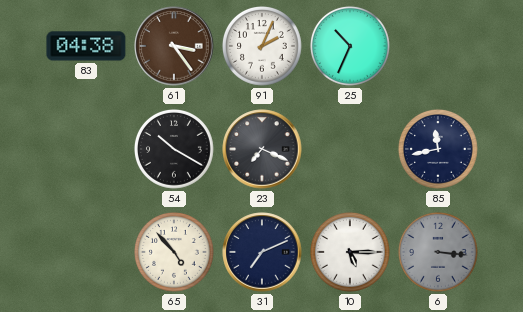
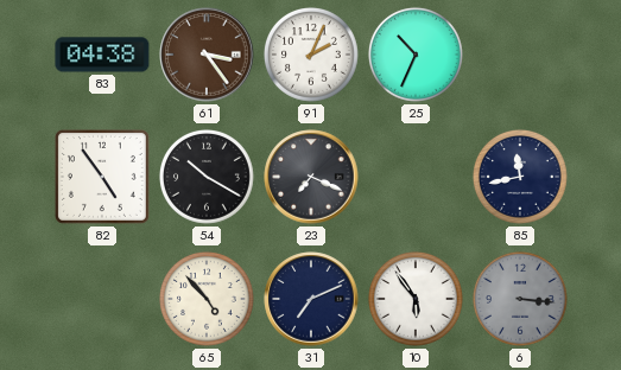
82: none -> 4:54
10: 5:15 -> 5:54
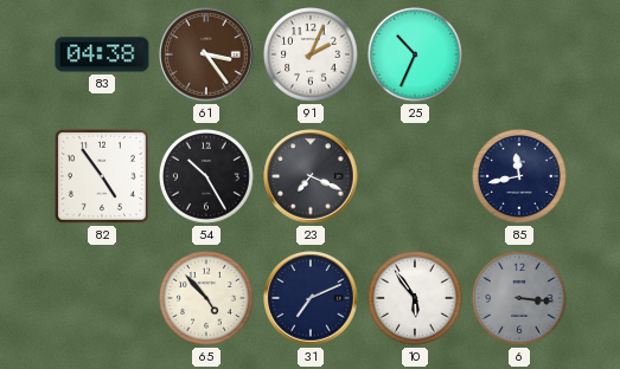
54: 10:20 -> 10:25
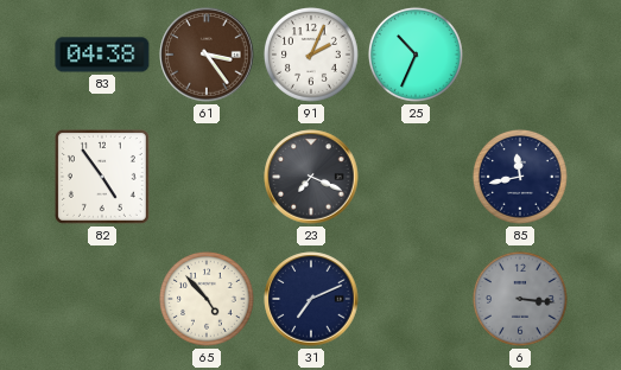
54: 10:25 -> none
10: 5:54 -> none
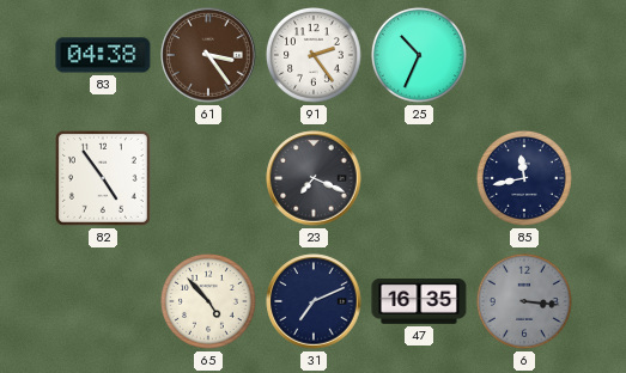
91: 2:04 -> 2:24
47: none -> 16:35
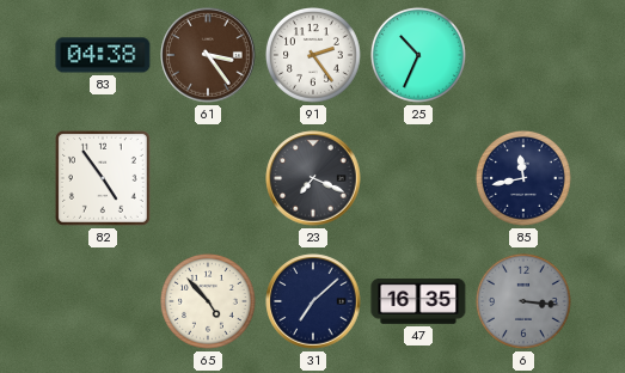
31: 7:11 -> 7:08
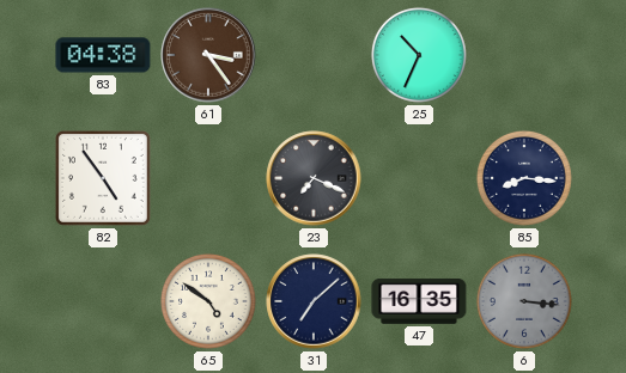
91: 2:24 -> none
85: 11:43 -> 8:16
65: 4:53 -> 4:51
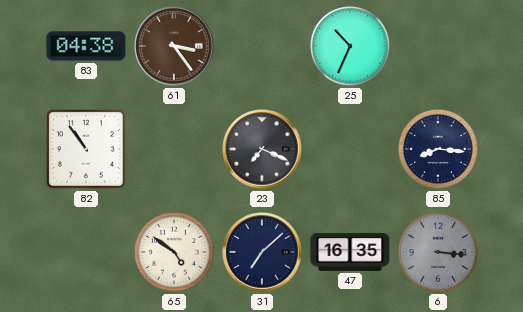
82: 4:54 -> 10:54
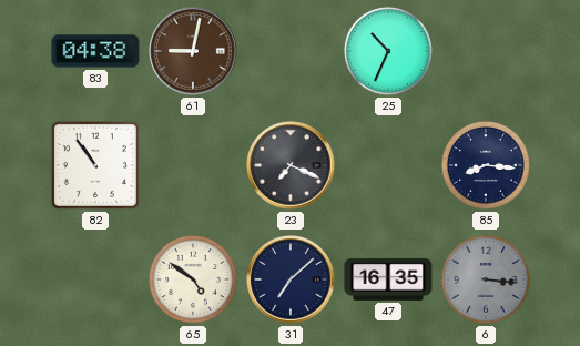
61: 3:24 -> 9:02
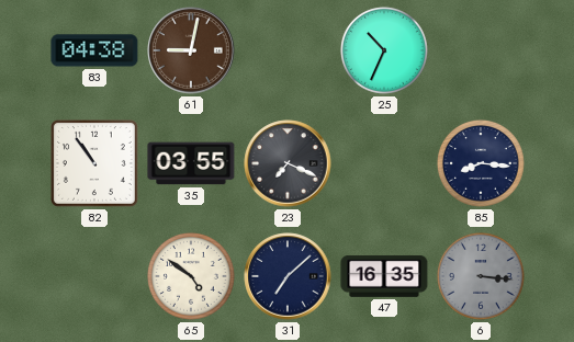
35: none -> 03:55
